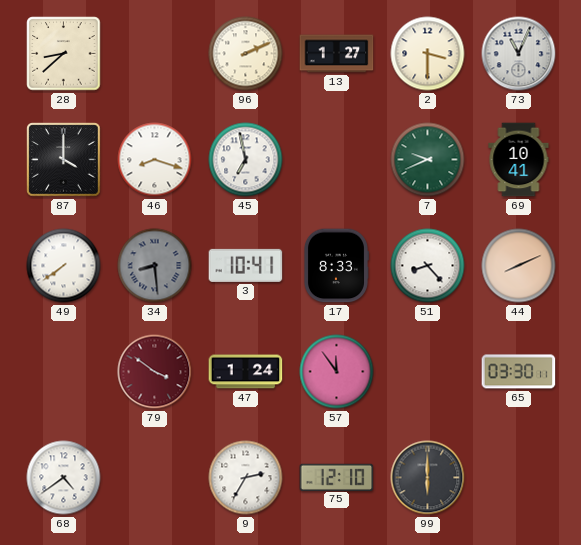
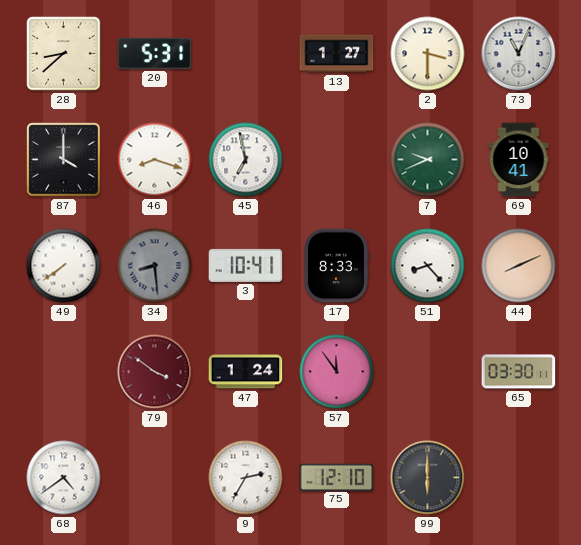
20: none -> 5:31
96: 2:11 -> none
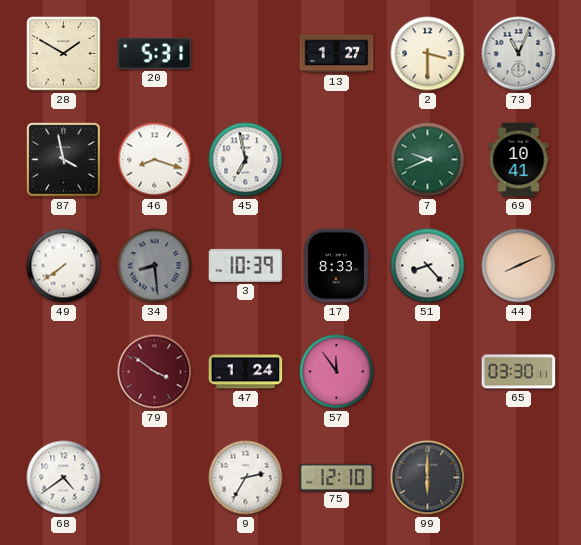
28: 8:38 -> 1:50
87: 4:00 -> 3:58
3: 10:41 -> 10:39
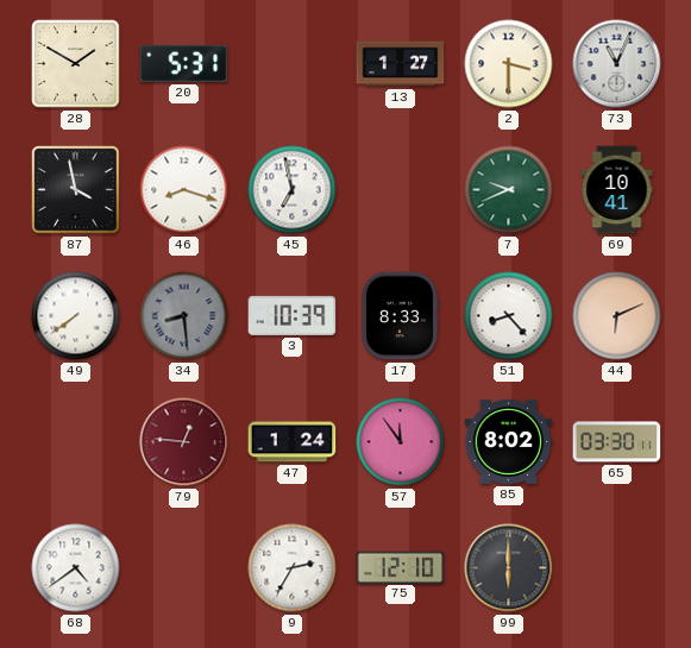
44: 8:11 -> 6:11
79: 3:51 -> 12:46
85: none -> 8:02
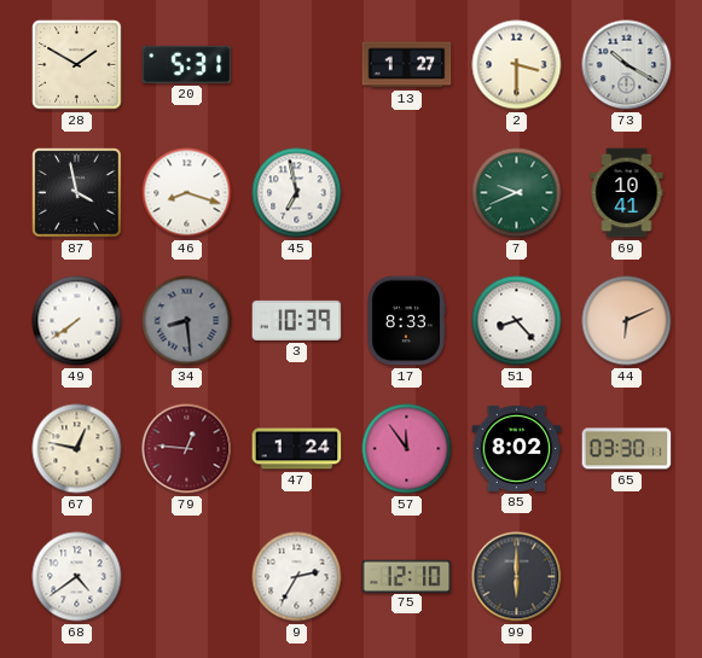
73: 11:04 -> 10:20
67: none -> 12:47
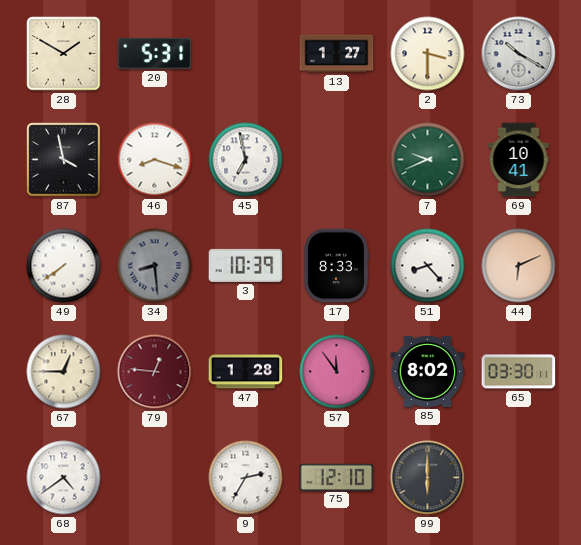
67: 12:47 -> 12:45
47: 1:24 -> 1:28
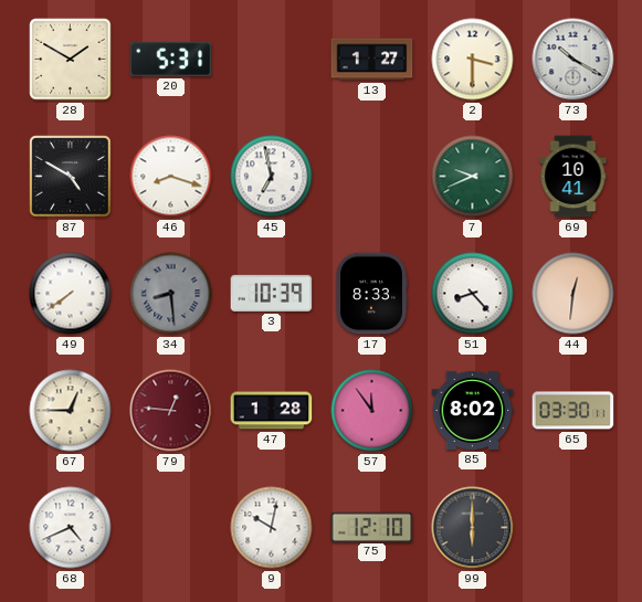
87: 3:58 -> 4:50
44: 6:11 -> 12:31
68: 4:39 -> 4:41
9: 2:35 -> 10:02
